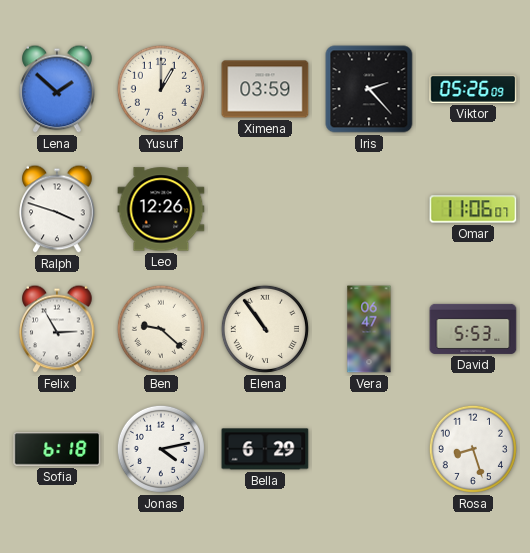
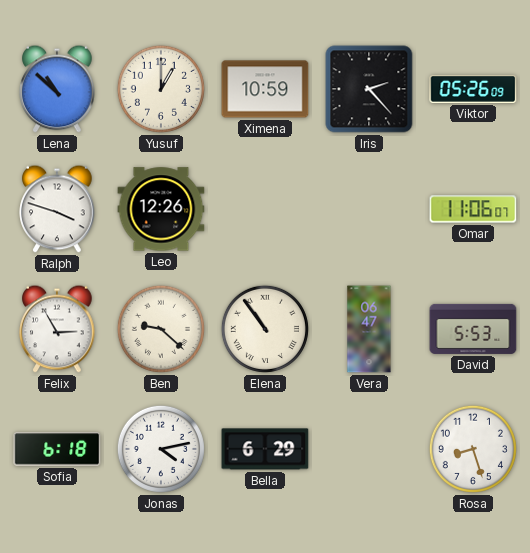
Lena: 1:52 -> 10:52
Ximena: 03:59 -> 10:59
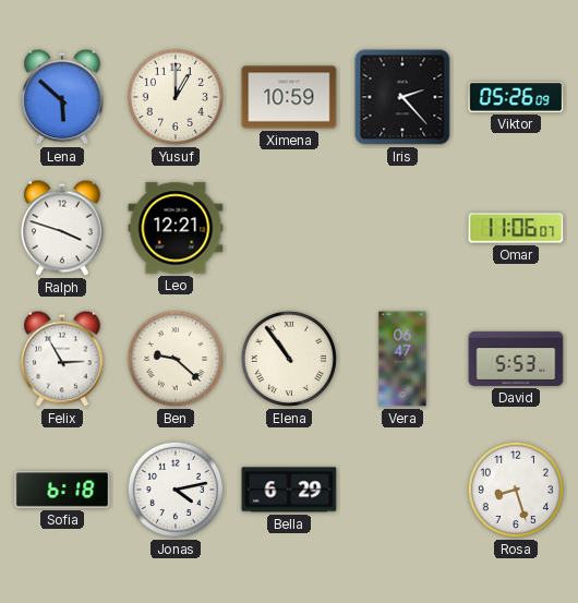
Lena: 10:52 -> 5:52
Leo: 12:26 -> 12:21
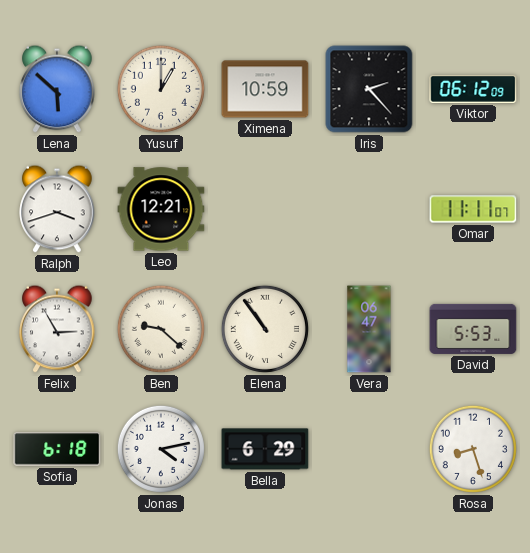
Viktor: 05:26 -> 06:12
Ralph: 3:48 -> 3:42
Omar: 11:06 -> 11:11
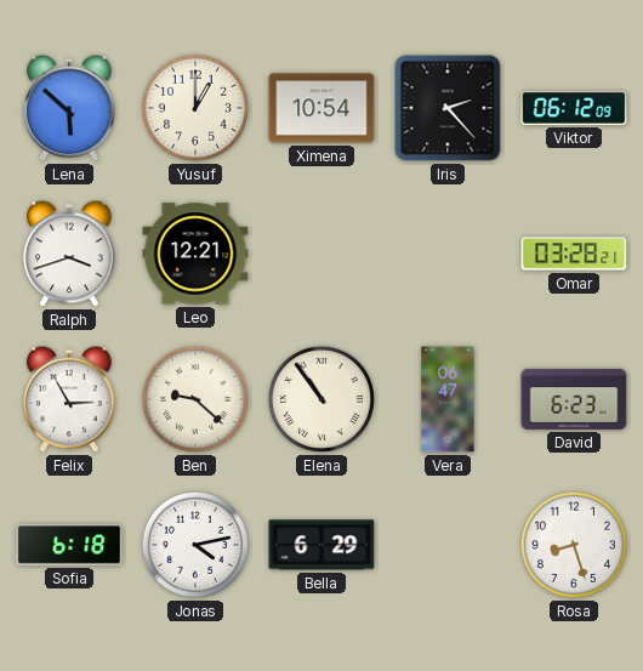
Ximena: 10:59 -> 10:54
Omar: 11:11 -> 03:28
David: 5:53 -> 6:23
